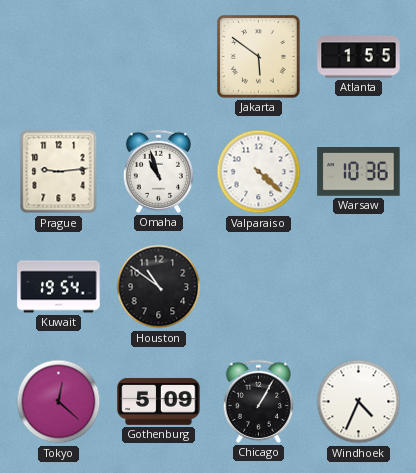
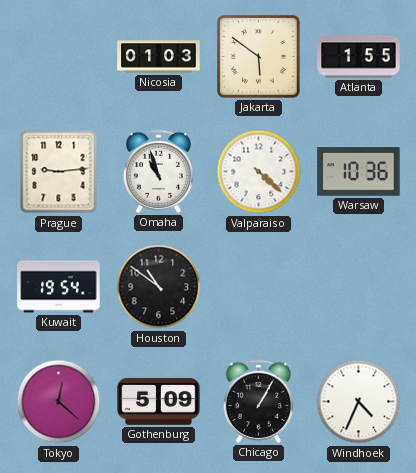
Nicosia: none -> 01:03
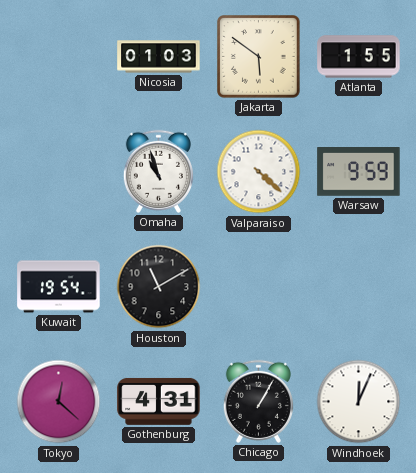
Prague: 9:14 -> none
Warsaw: 10:36 -> 9:59
Houston: 10:51 -> 11:10
Gothenburg: 5:09 -> 4:31
Windhoek: 4:34 -> 12:04
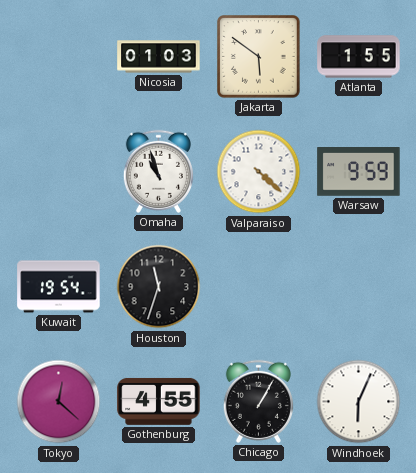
Houston: 11:10 -> 11:33
Gothenburg: 4:31 -> 4:55
Windhoek: 12:04 -> 6:04
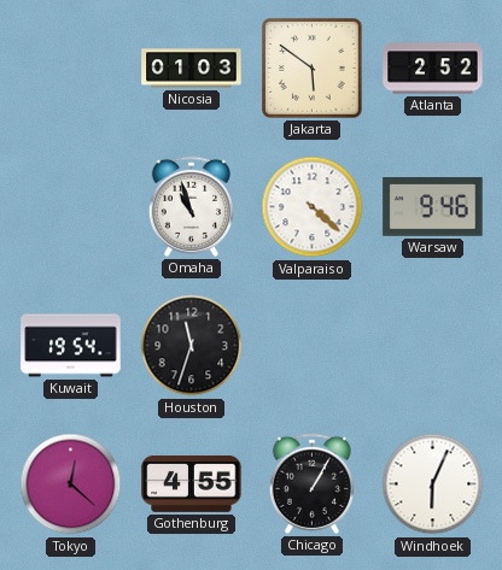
Atlanta: 1:55 -> 2:52
Warsaw: 9:59 -> 9:46
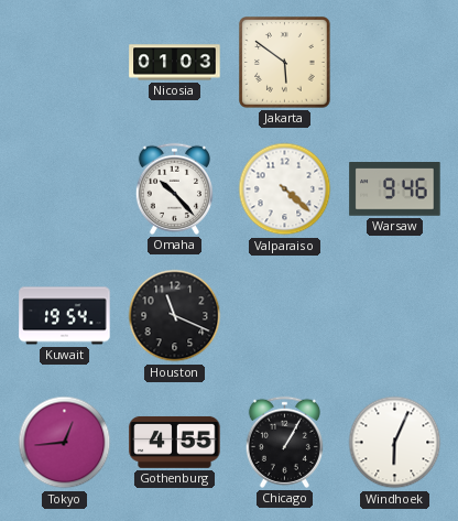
Atlanta: 2:52 -> none
Omaha: 10:57 -> 10:23
Houston: 11:33 -> 11:19
Tokyo: 12:22 -> 12:44
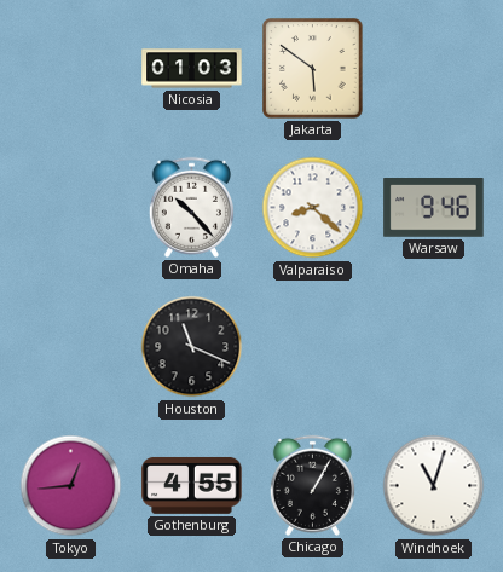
Valparaiso: 4:22 -> 8:22
Kuwait: 19:54 -> none
Windhoek: 6:04 -> 11:03
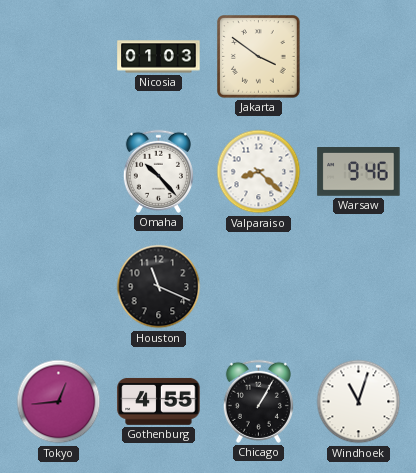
Jakarta: 5:51 -> 3:51
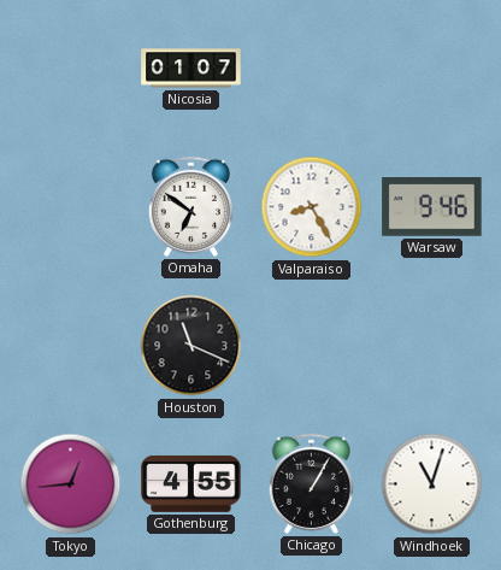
Nicosia: 01:03 -> 01:07
Jakarta: 3:51 -> none
Omaha: 10:23 -> 6:51
Valparaiso: 8:22 -> 8:25
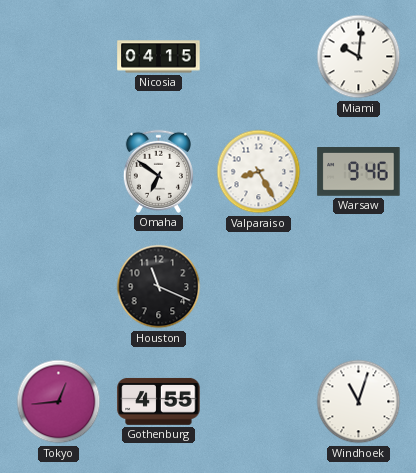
Nicosia: 01:07 -> 04:15
Miami: none -> 10:01
Chicago: 1:05 -> none
